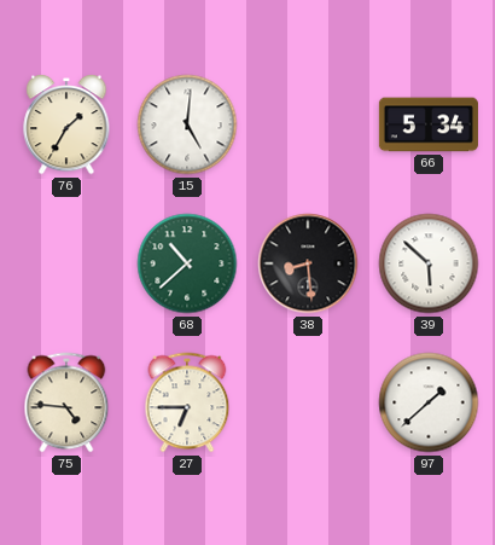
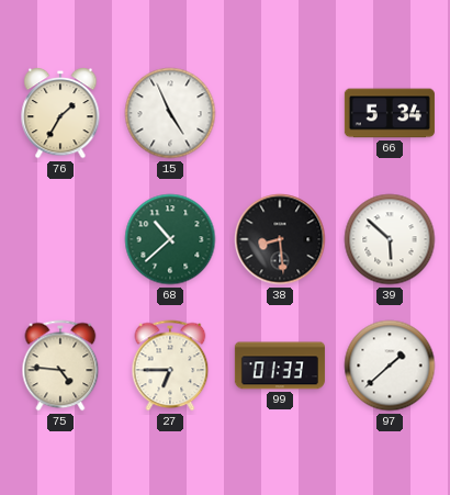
15: 5:01 -> 4:56
99: none -> 01:33
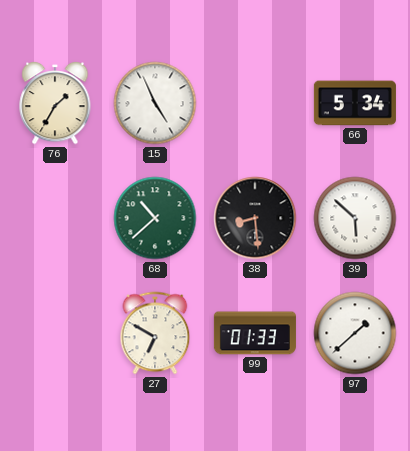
75: 4:46 -> none
27: 6:45 -> 6:50
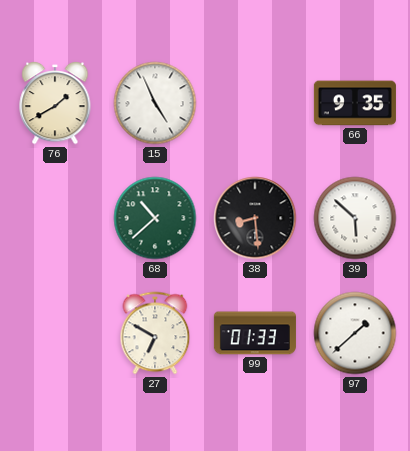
76: 1:35 -> 1:40
66: 5:34 -> 9:35
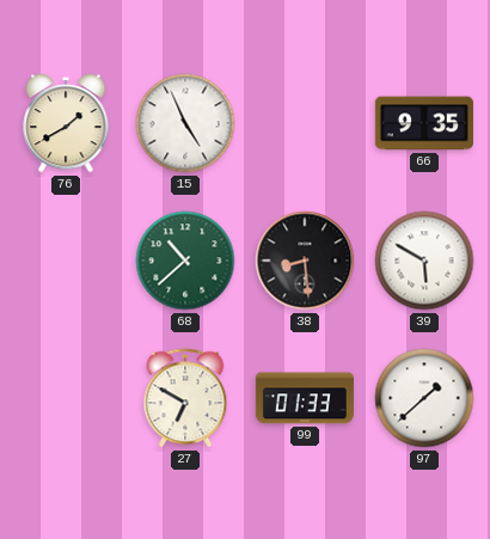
39: 5:52 -> 5:50
